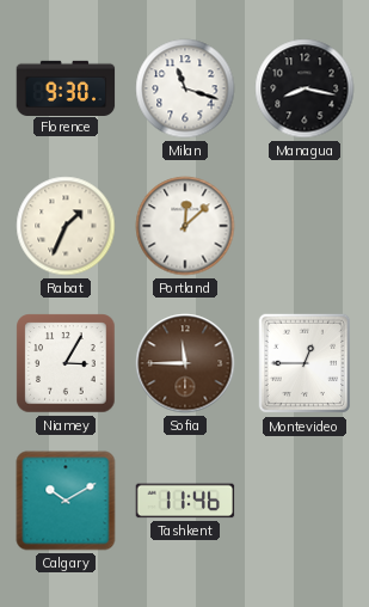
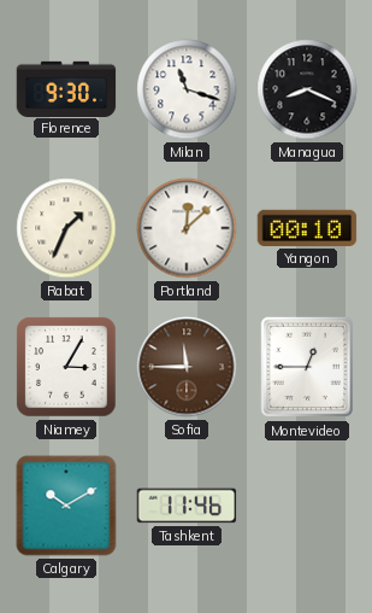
Managua: 8:17 -> 8:19
Yangon: none -> 00:10
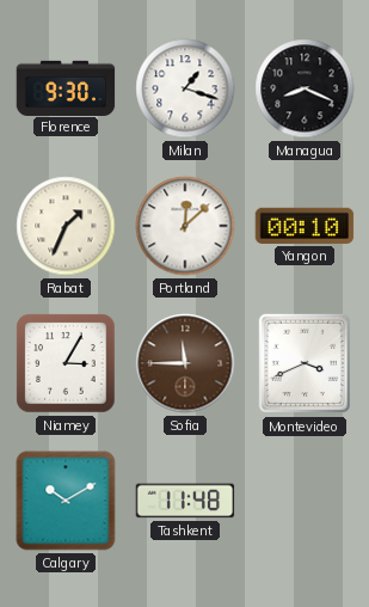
Milan: 11:18 -> 1:18
Montevideo: 12:45 -> 3:41
Tashkent: 11:46 -> 11:48
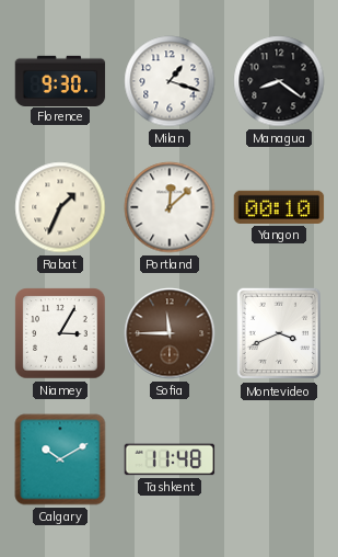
Managua: 8:19 -> 8:21
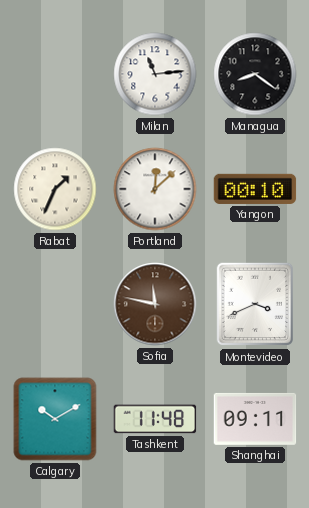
Florence: 9:30 -> none
Milan: 1:18 -> 11:14
Niamey: 3:05 -> none
Sofia: 11:45 -> 11:47
Shanghai: none -> 09:11
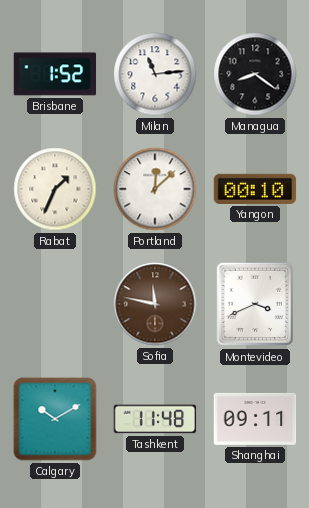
Brisbane: none -> 1:52
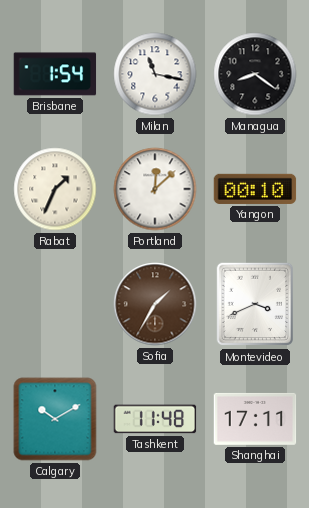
Brisbane: 1:52 -> 1:54
Milan: 11:14 -> 11:17
Sofia: 11:47 -> 1:35
Shanghai: 09:11 -> 17:11
